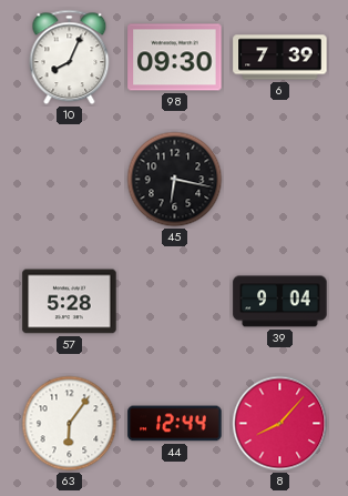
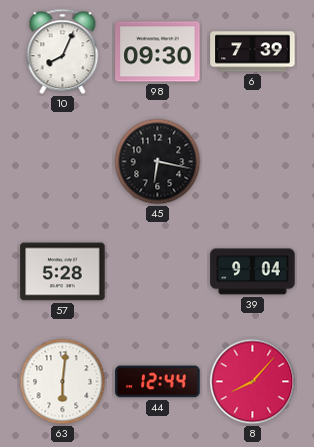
63: 6:06 -> 6:01
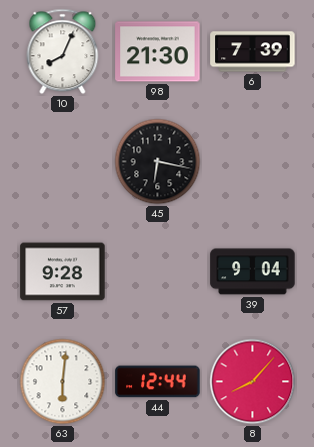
98: 09:30 -> 21:30
57: 5:28 -> 9:28
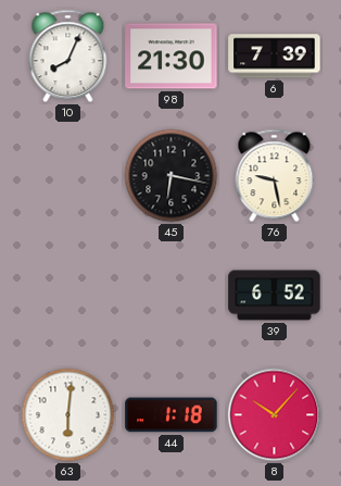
76: none -> 9:28
57: 9:28 -> none
39: 9:04 -> 6:52
44: 12:44 -> 1:18
8: 8:07 -> 10:07
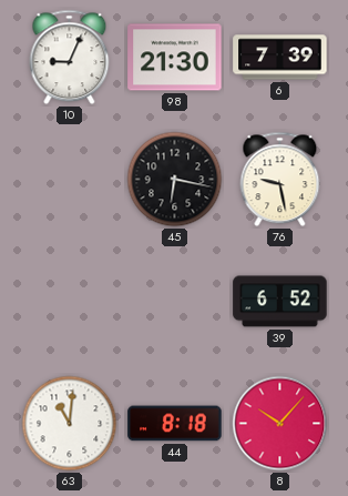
10: 8:04 -> 9:04
63: 6:01 -> 11:01
44: 1:18 -> 8:18
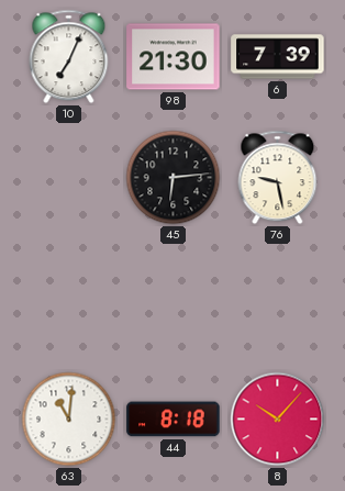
10: 9:04 -> 7:04
45: 6:17 -> 6:14
39: 6:52 -> none
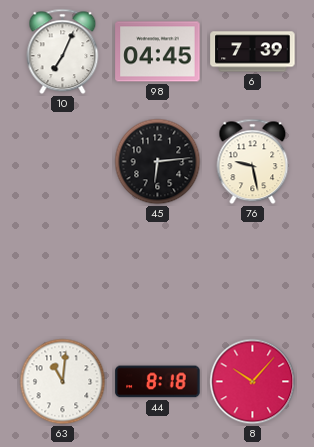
98: 21:30 -> 04:45
